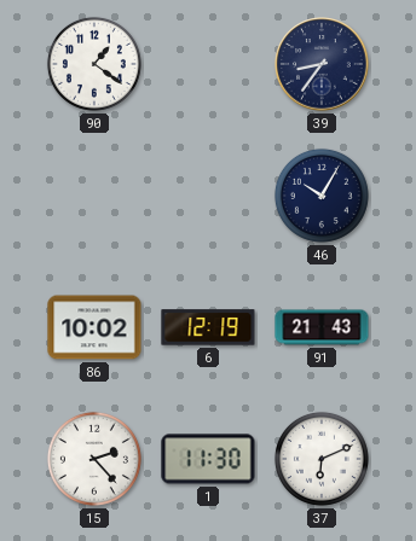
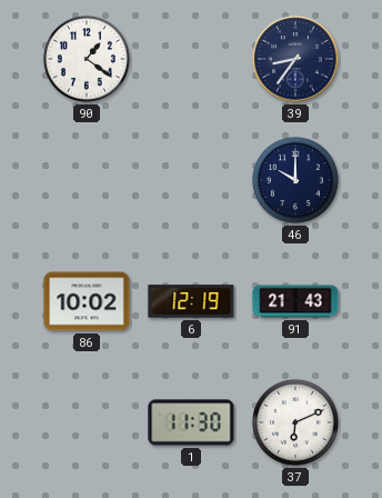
46: 10:05 -> 10:00
15: 2:23 -> none
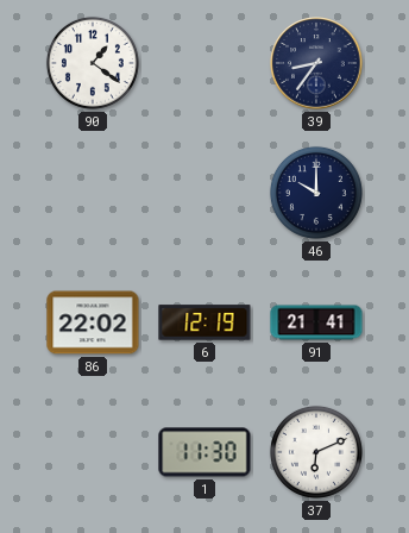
86: 10:02 -> 22:02
91: 21:43 -> 21:41
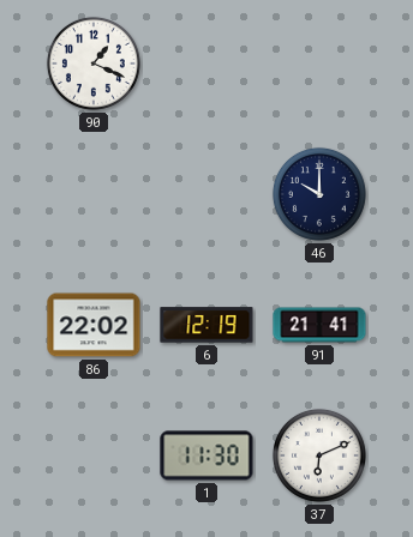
90: 1:21 -> 1:19
39: 8:36 -> none
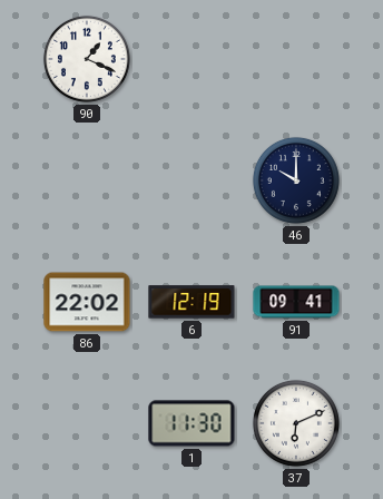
91: 21:41 -> 09:41
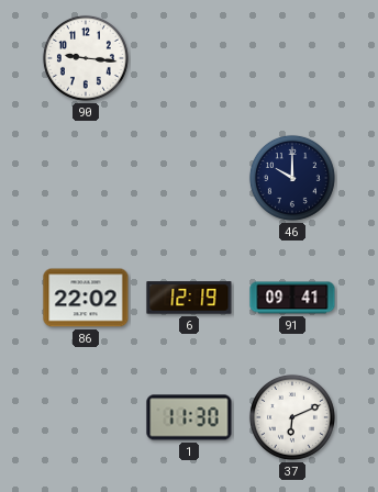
90: 1:19 -> 9:16
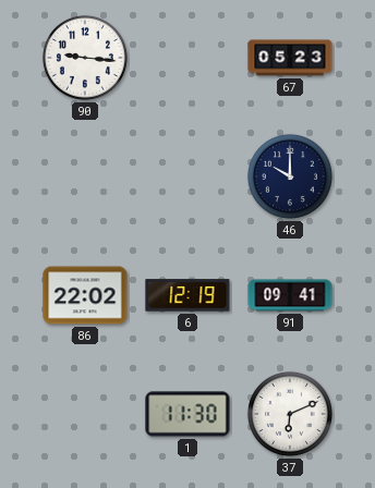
67: none -> 05:23
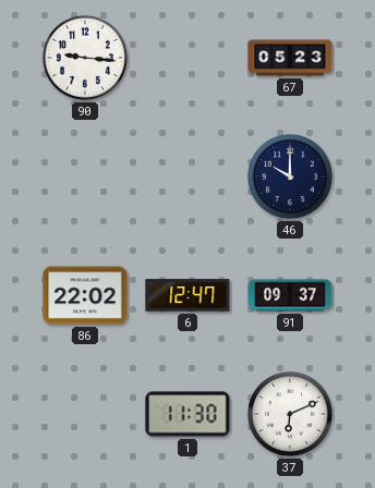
6: 12:19 -> 12:47
91: 09:41 -> 09:37
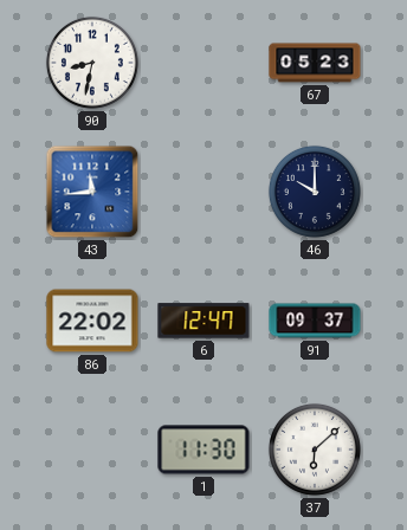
90: 9:16 -> 8:32
43: none -> 11:44
37: 6:11 -> 6:08
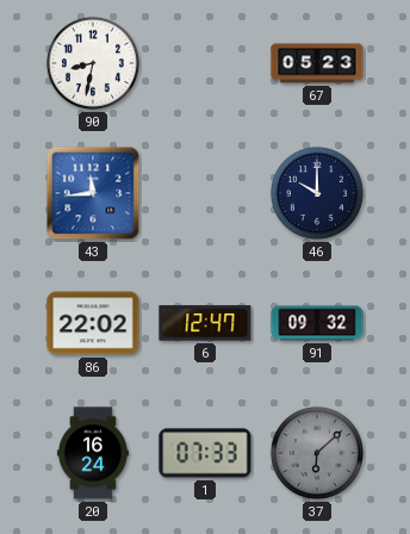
91: 09:37 -> 09:32
20: none -> 16:24
1: 11:30 -> 07:33
37 dial: white -> grey
